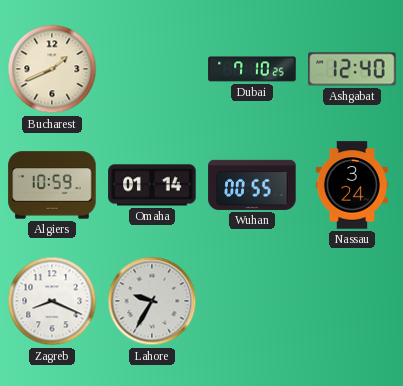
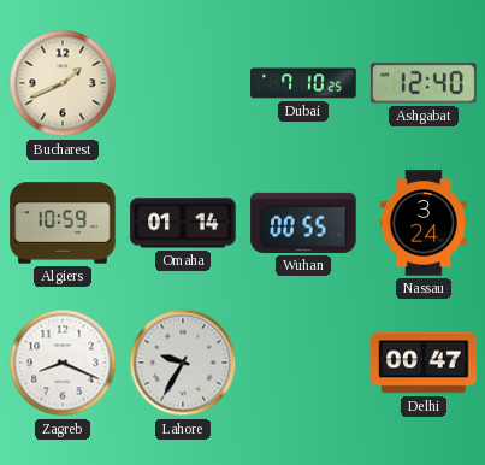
Delhi: none -> 00:47
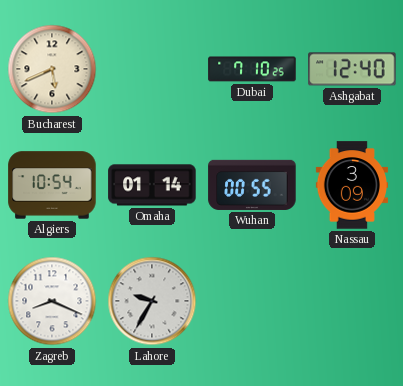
Bucharest: 1:41 -> 5:41
Algiers: 10:59 -> 10:54
Nassau: 3:24 -> 3:09
Delhi: 00:47 -> none
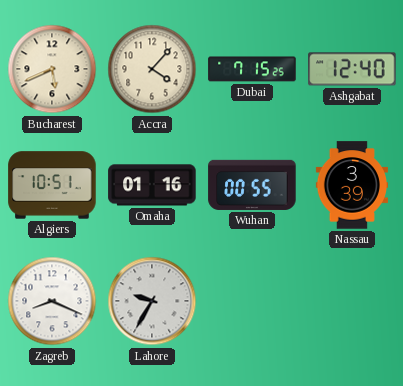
Accra: none -> 4:07
Dubai: 7:10 -> 7:15
Algiers: 10:54 -> 10:51
Omaha: 01:14 -> 01:16
Nassau: 3:09 -> 3:39
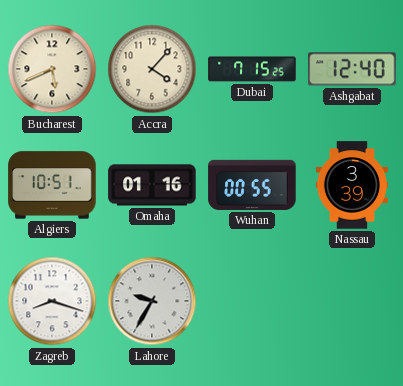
Zagreb: 8:19 -> 8:18
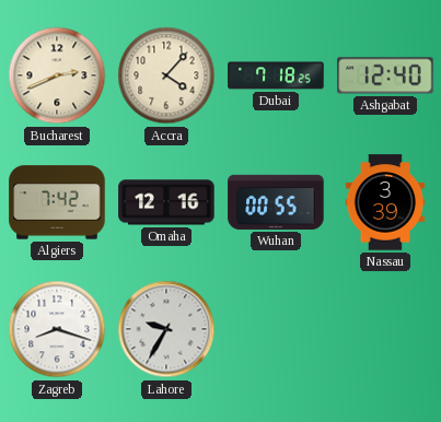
Bucharest: 5:41 -> 2:41
Dubai: 7:15 -> 7:18
Algiers: 10:51 -> 7:42
Omaha: 01:16 -> 12:16
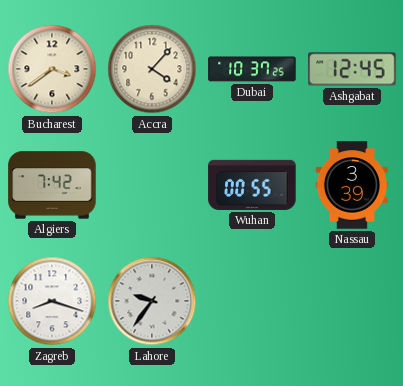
Bucharest: 2:41 -> 3:39
Dubai: 7:18 -> 10:37
Ashgabat: 12:40 -> 12:45
Omaha: 12:16 -> none
Lahore: 9:35 -> 9:36
